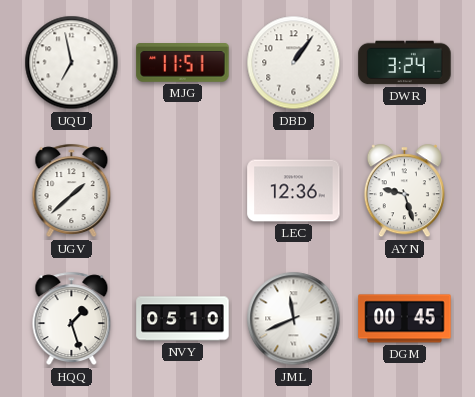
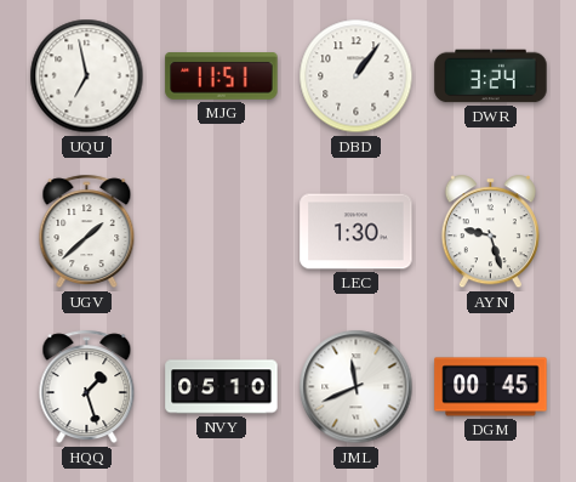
LEC: 12:36 -> 1:30
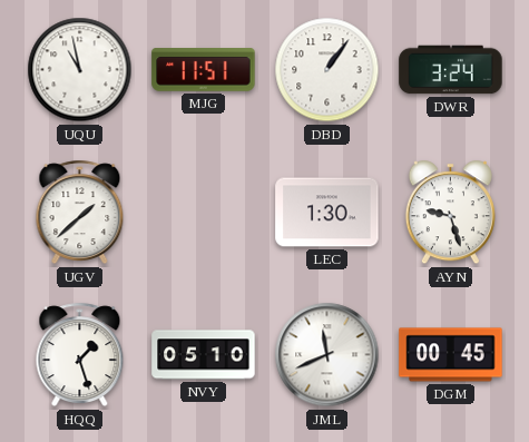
UQU: 6:58 -> 10:58
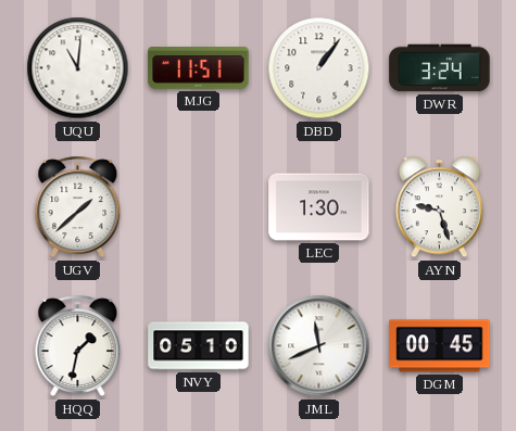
UQU: 10:58 -> 11:01
HQQ: 1:27 -> 1:32
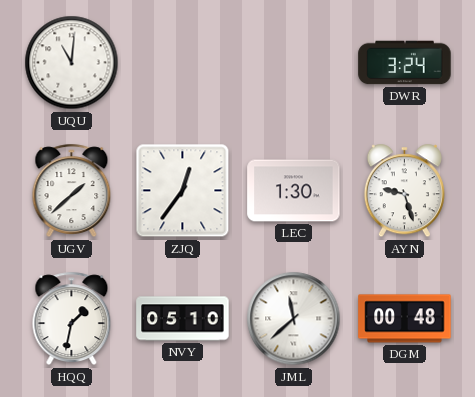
MJG: 11:51 -> none
DBD: 1:06 -> none
ZJQ: none -> 12:36
JML: 11:41 -> 11:38
DGM: 00:45 -> 00:48
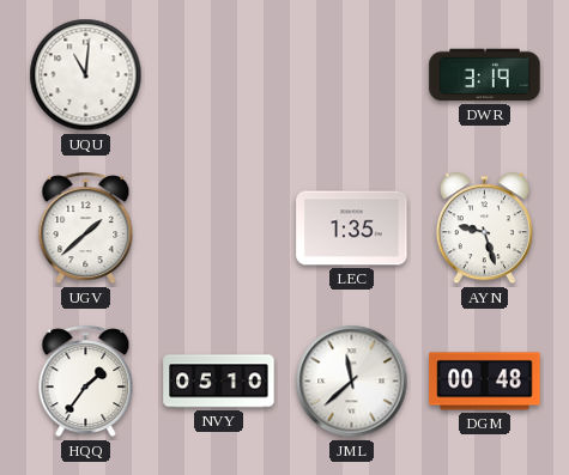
DWR: 3:24 -> 3:19
ZJQ: 12:36 -> none
LEC: 1:30 -> 1:35
HQQ: 1:32 -> 1:36
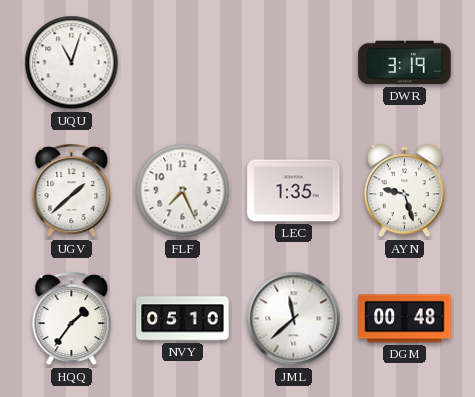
UQU: 11:01 -> 11:03
FLF: none -> 7:26
